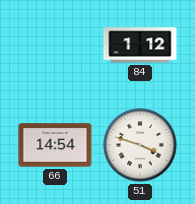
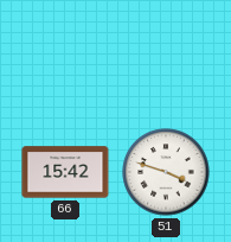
84: 1:12 -> none
66: 14:54 -> 15:42
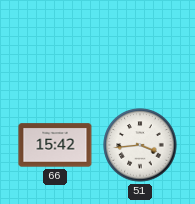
51: 3:48 -> 3:44
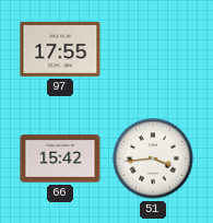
97: none -> 17:55
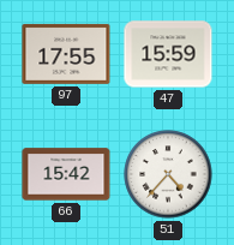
47: none -> 15:59
51: 3:44 -> 4:37
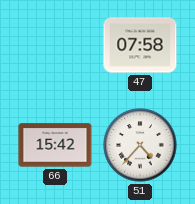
97: 17:55 -> none
47: 15:59 -> 07:58
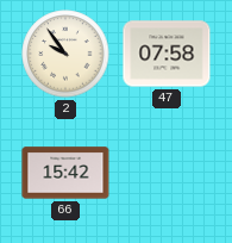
2: none -> 9:54
51: 4:37 -> none
